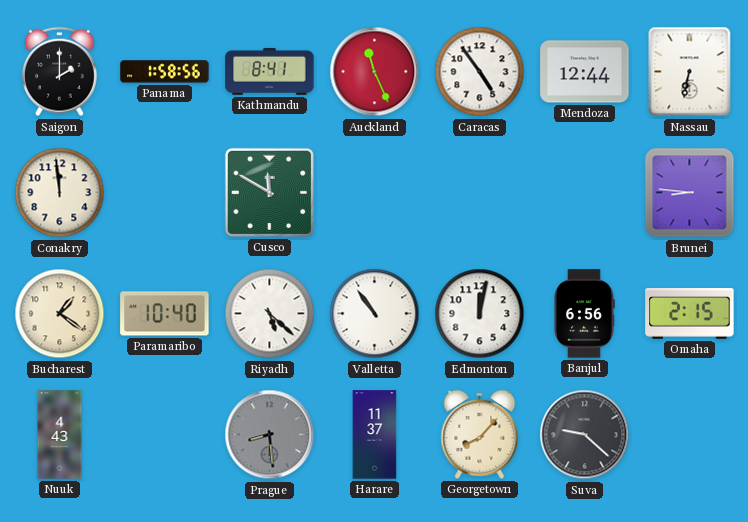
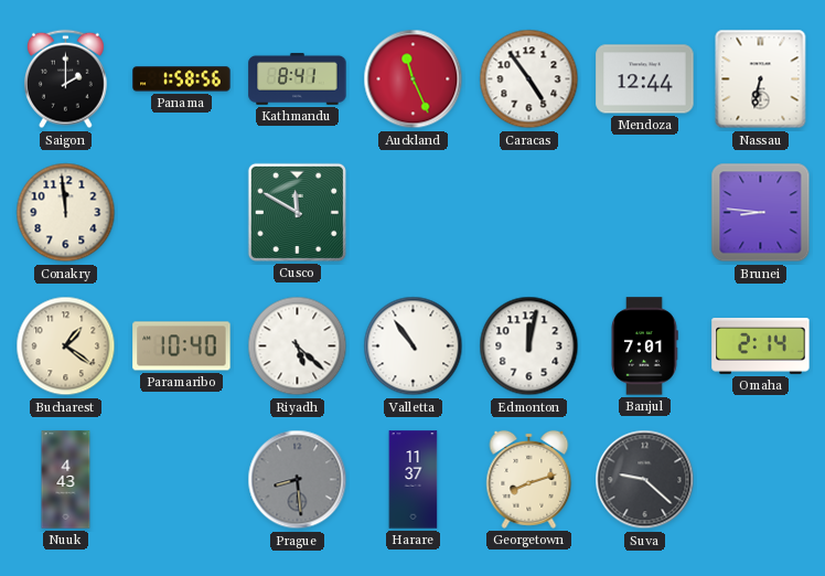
Banjul: 6:56 -> 7:01
Omaha: 2:15 -> 2:14
Georgetown: 8:07 -> 8:12
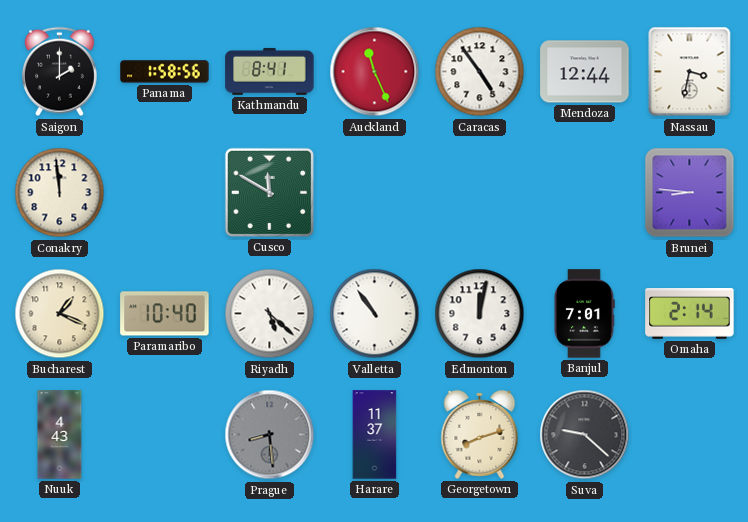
Nassau: 6:32 -> 3:32
Bucharest: 1:21 -> 1:19
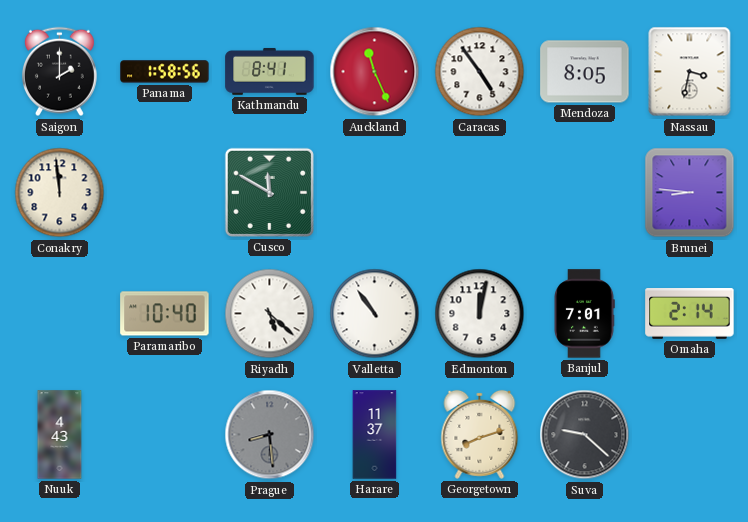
Mendoza: 12:44 -> 8:05
Bucharest: 1:19 -> none
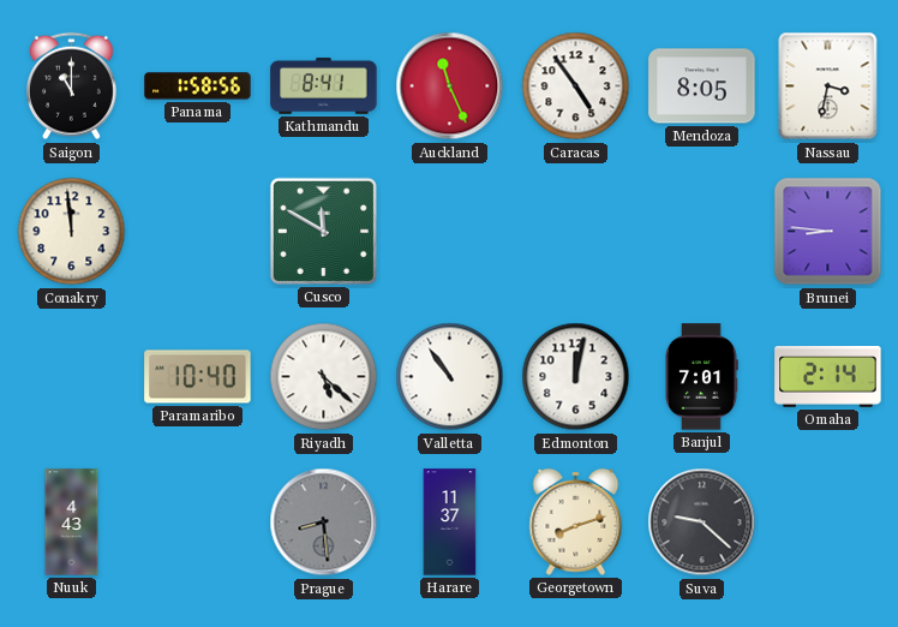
Saigon: 2:00 -> 11:00
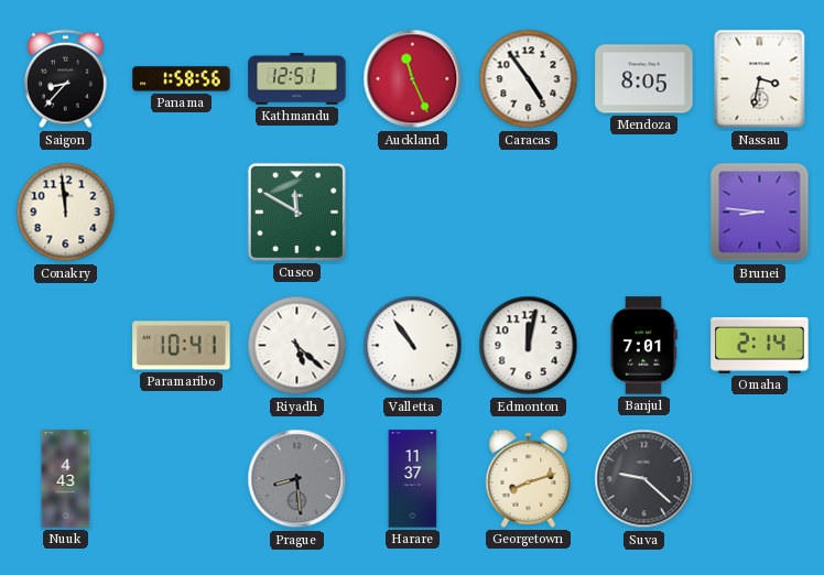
Saigon: 11:00 -> 8:37
Kathmandu: 8:41 -> 12:51
Paramaribo: 10:40 -> 10:41
